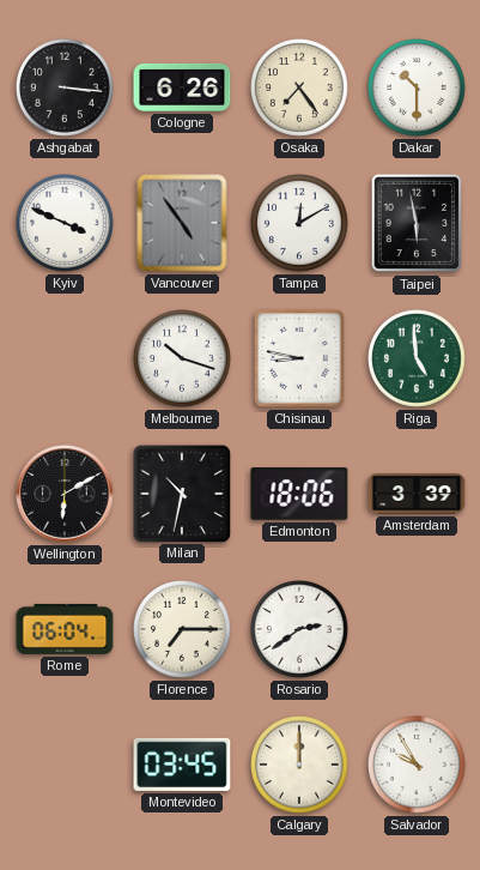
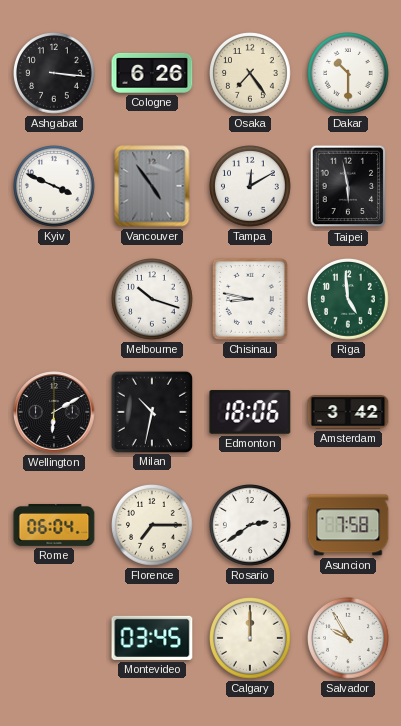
Amsterdam: 3:39 -> 3:42
Asuncion: none -> 7:58
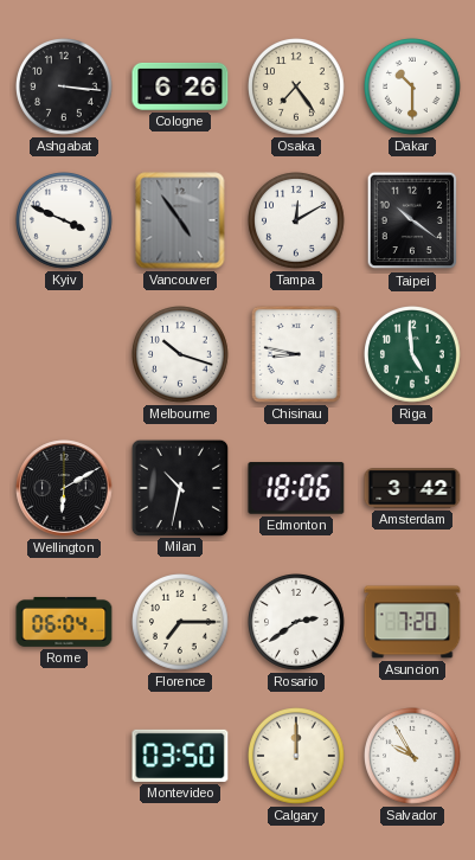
Taipei: 5:58 -> 10:21
Asuncion: 7:58 -> 7:20
Montevideo: 03:45 -> 03:50
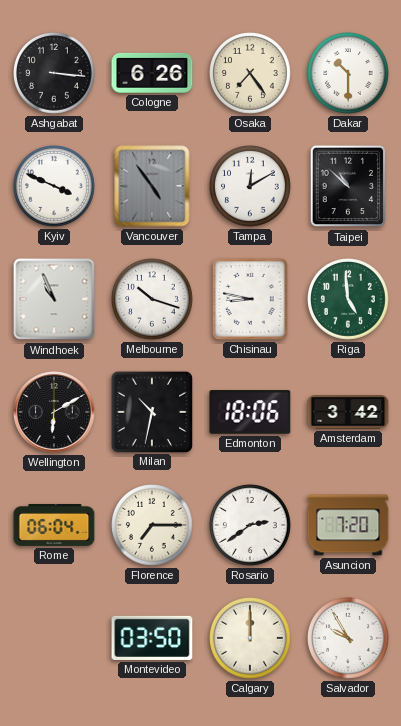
Taipei: 10:21 -> 10:52
Windhoek: none -> 10:56
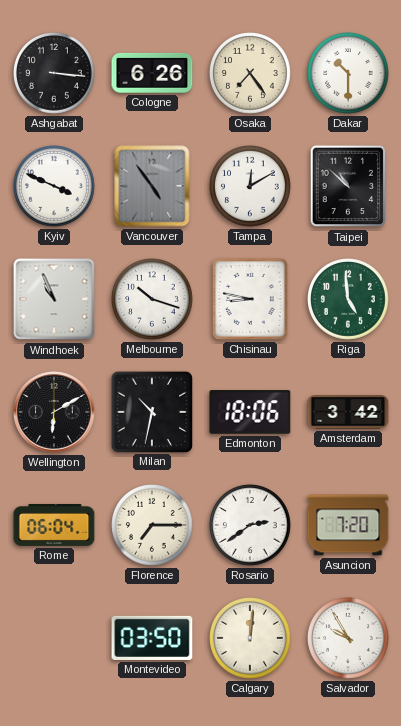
Calgary: 12:00 -> 12:01
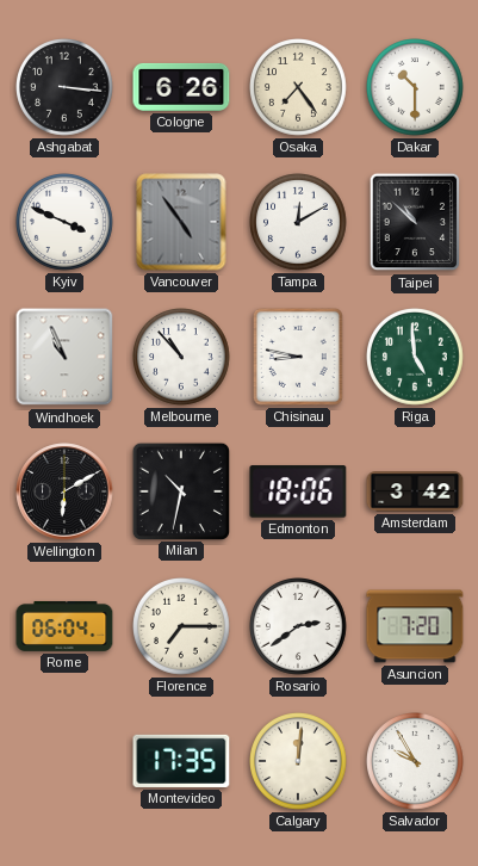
Melbourne: 10:18 -> 10:53
Montevideo: 03:50 -> 17:35
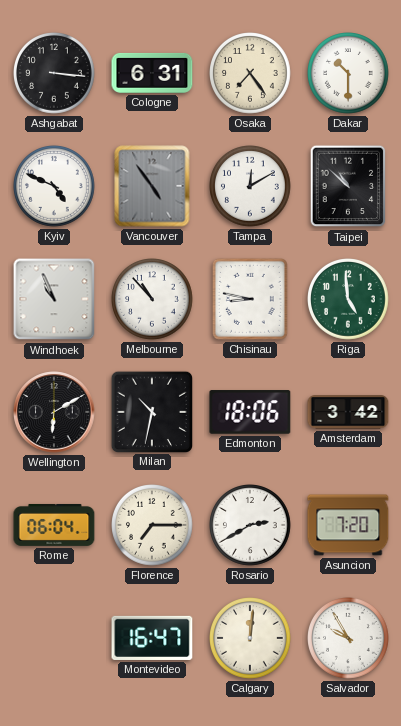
Cologne: 6:26 -> 6:31
Kyiv: 3:49 -> 4:49
Rosario: 2:39 -> 2:40
Montevideo: 17:35 -> 16:47
